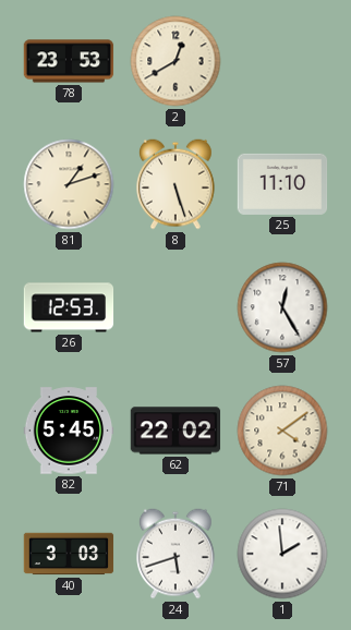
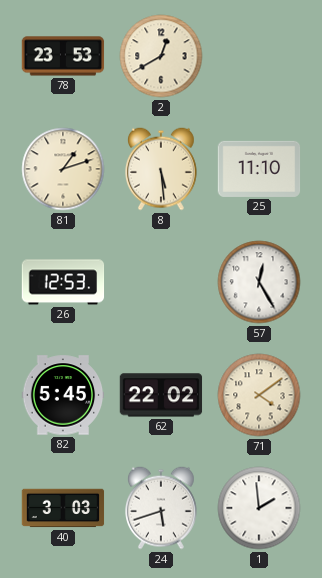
8: 5:27 -> 5:29
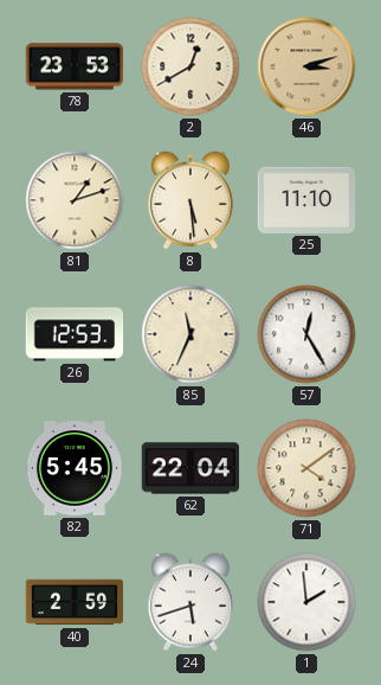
46: none -> 3:12
85: none -> 11:34
62: 22:02 -> 22:04
40: 3:03 -> 2:59
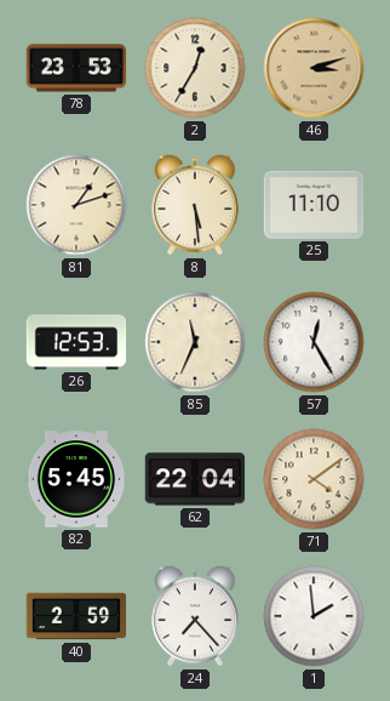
2: 12:40 -> 12:35
24: 5:42 -> 7:23
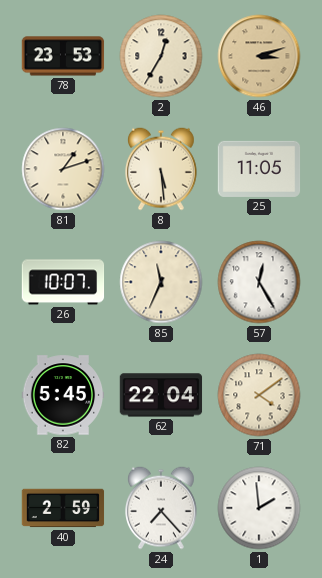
25: 11:10 -> 11:05
26: 12:53 -> 10:07
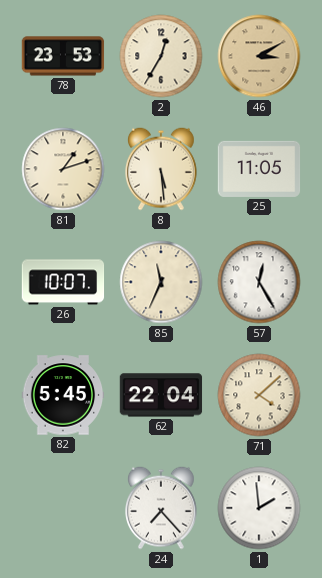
46: 3:12 -> 3:10
71: 4:09 -> 4:08
40: 2:59 -> none
